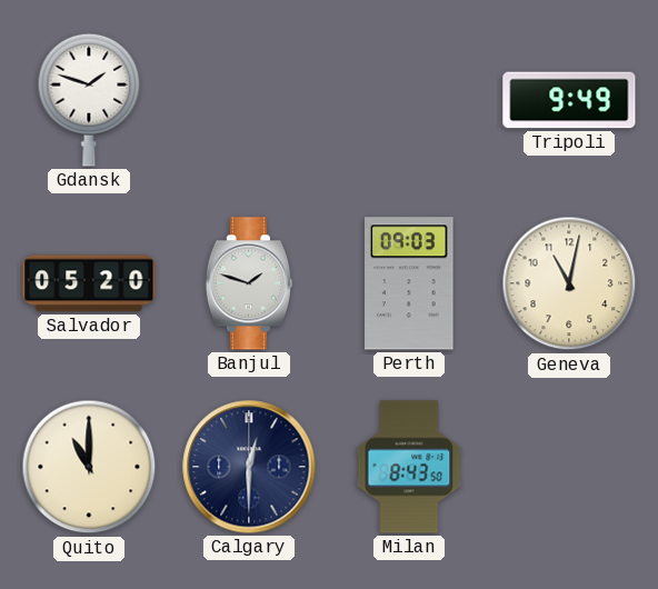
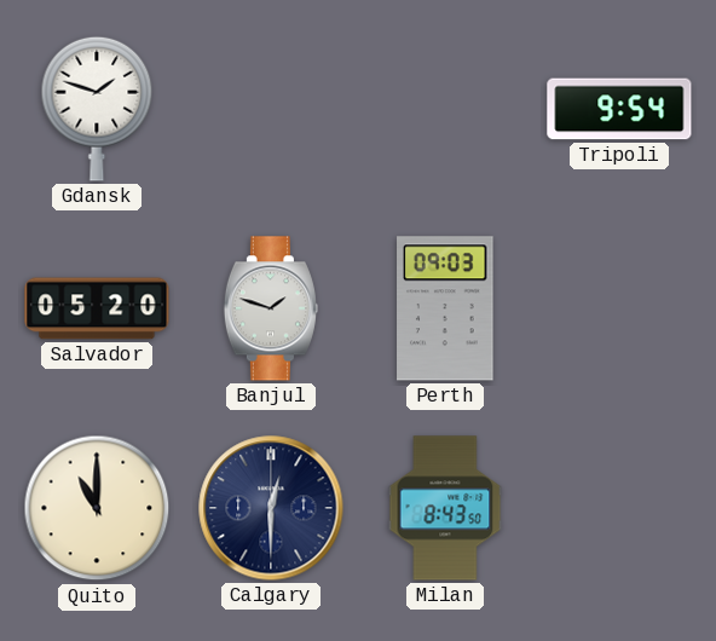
Tripoli: 9:49 -> 9:54
Geneva: 11:02 -> none
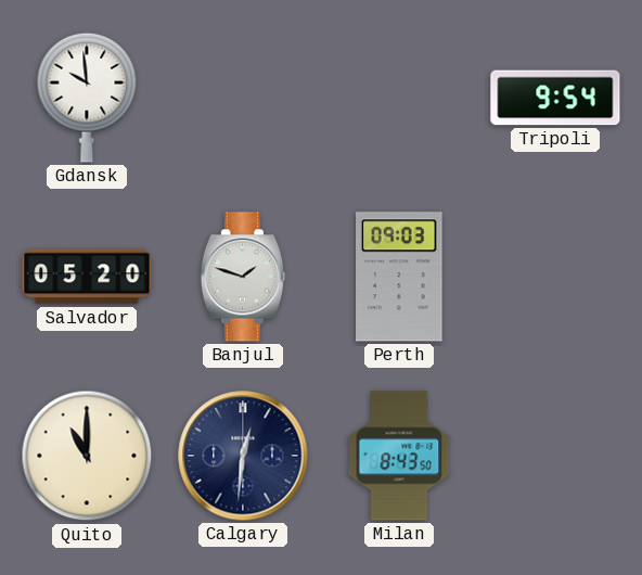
Gdansk: 1:48 -> 9:59
Calgary: 12:30 -> 12:31
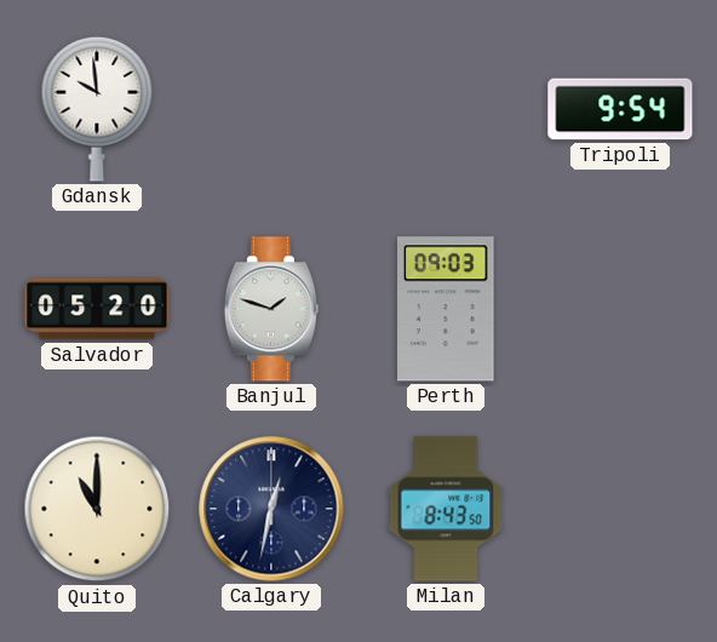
Calgary: 12:31 -> 12:32
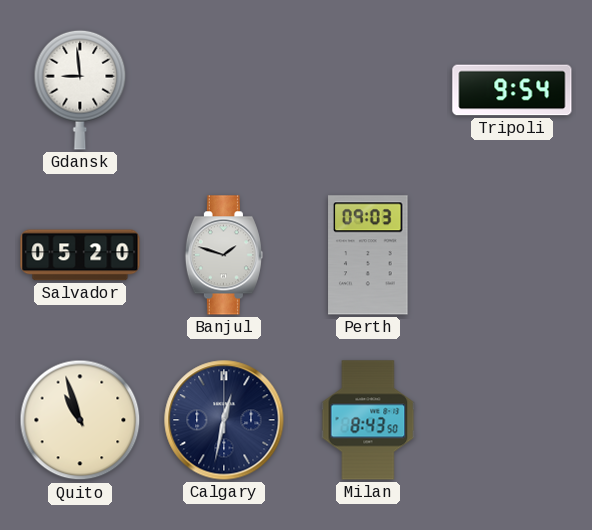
Gdansk: 9:59 -> 8:59
Quito: 11:00 -> 10:57
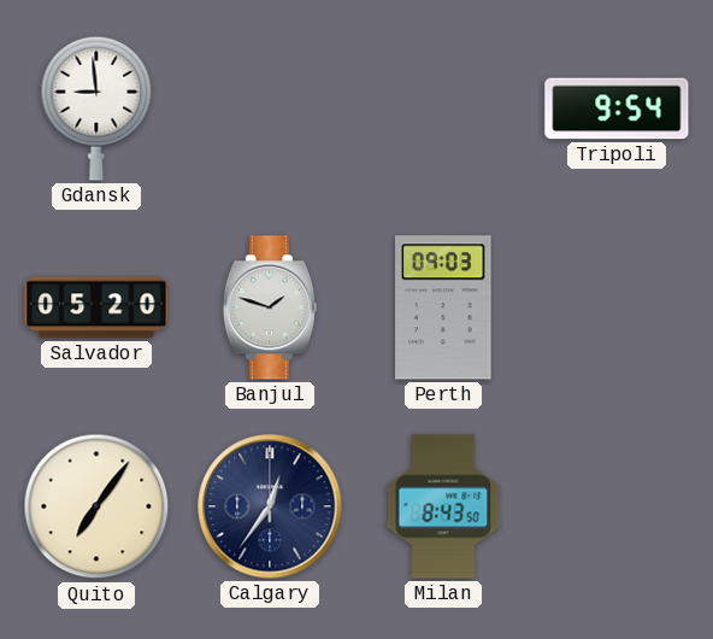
Quito: 10:57 -> 7:06
Calgary: 12:32 -> 12:36
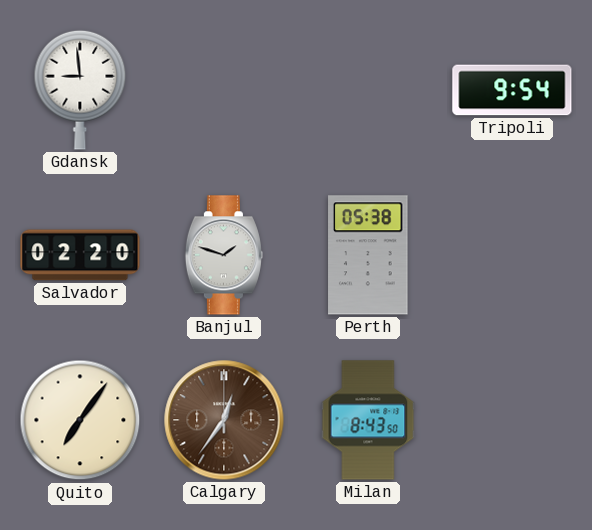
Salvador: 05:20 -> 02:20
Perth: 09:03 -> 05:38
Calgary dial: navy -> brown
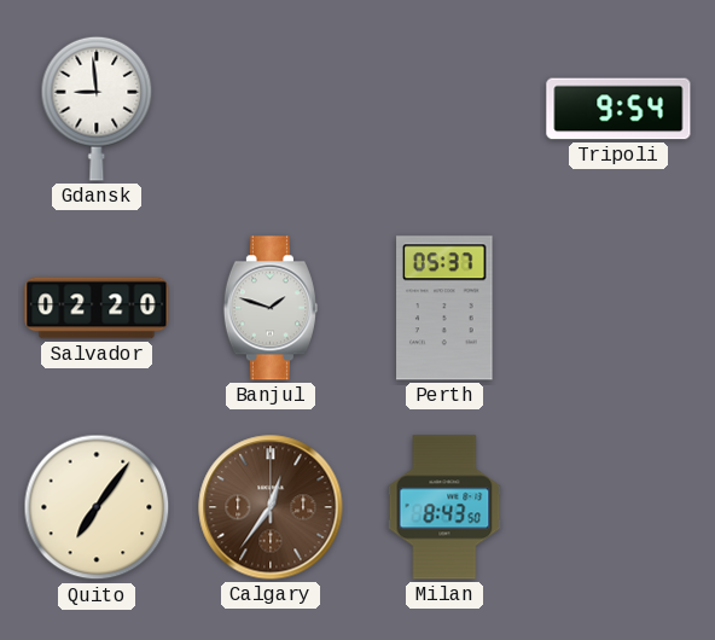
Perth: 05:38 -> 05:37
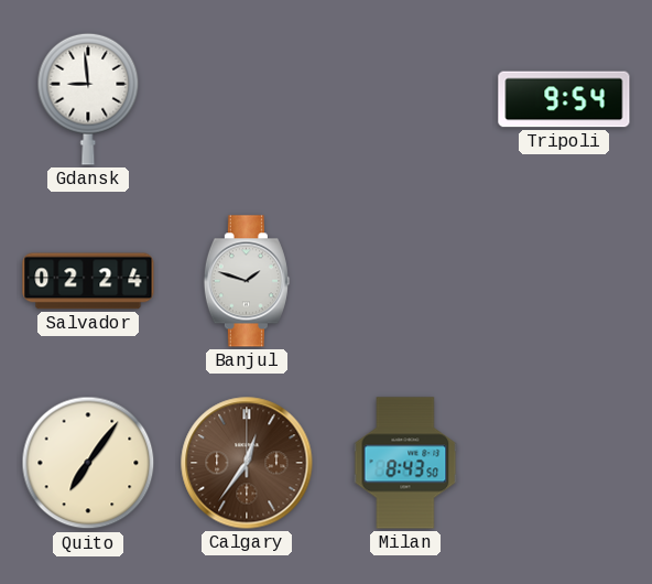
Salvador: 02:20 -> 02:24
Perth: 05:37 -> none
